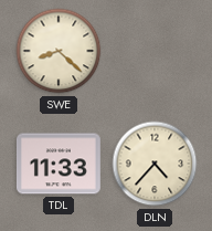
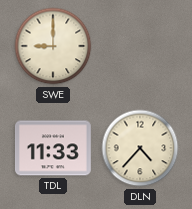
SWE: 8:22 -> 9:00
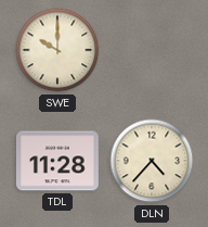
SWE: 9:00 -> 10:00
TDL: 11:33 -> 11:28
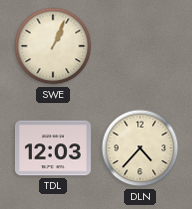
SWE: 10:00 -> 1:04
TDL: 11:28 -> 12:03
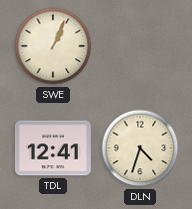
TDL: 12:03 -> 12:41
DLN: 4:37 -> 4:33
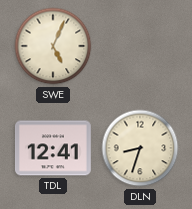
SWE: 1:04 -> 5:04
DLN: 4:33 -> 8:33
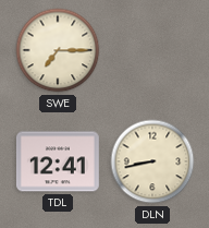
SWE: 5:04 -> 7:15
DLN: 8:33 -> 8:43
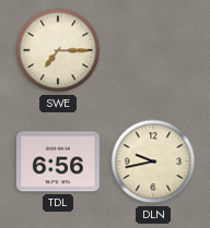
TDL: 12:41 -> 6:56
DLN: 8:43 -> 9:43
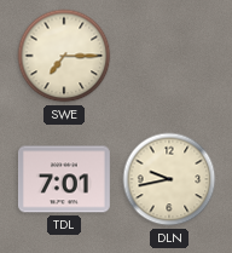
TDL: 6:56 -> 7:01
